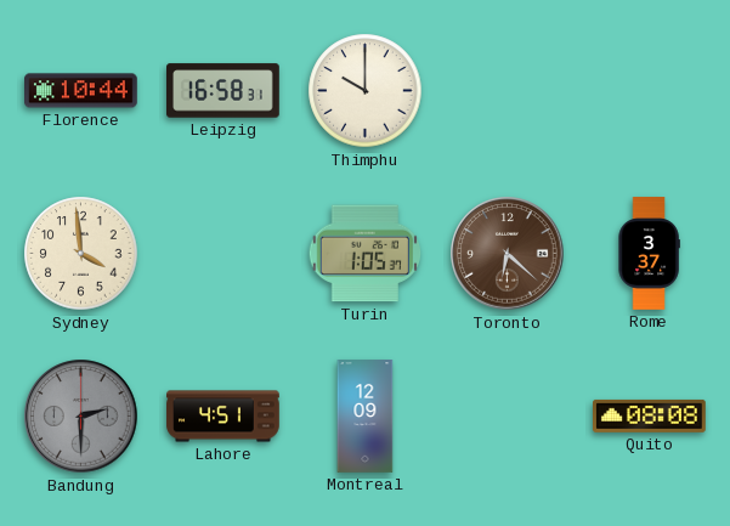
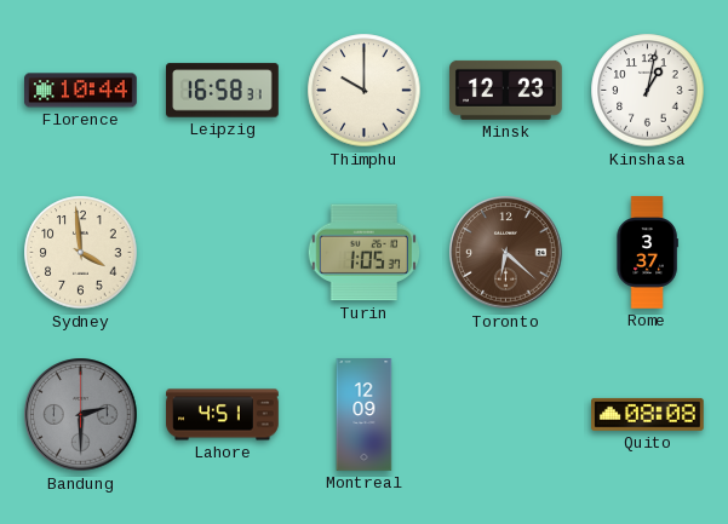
Minsk: none -> 12:23
Kinshasa: none -> 1:02
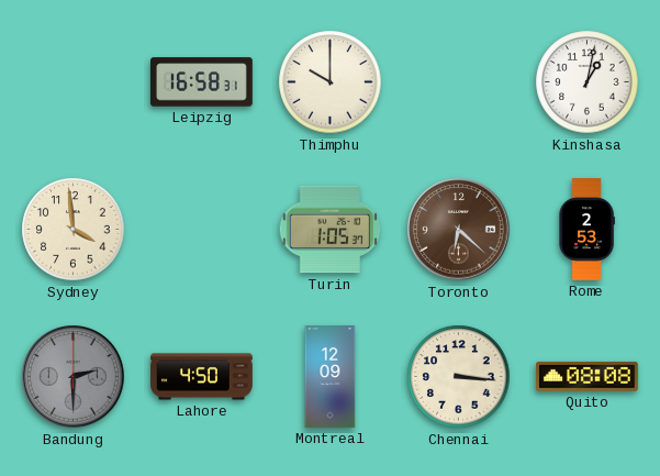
Florence: 10:44 -> none
Minsk: 12:23 -> none
Rome: 3:37 -> 2:53
Lahore: 4:51 -> 4:50
Chennai: none -> 3:16
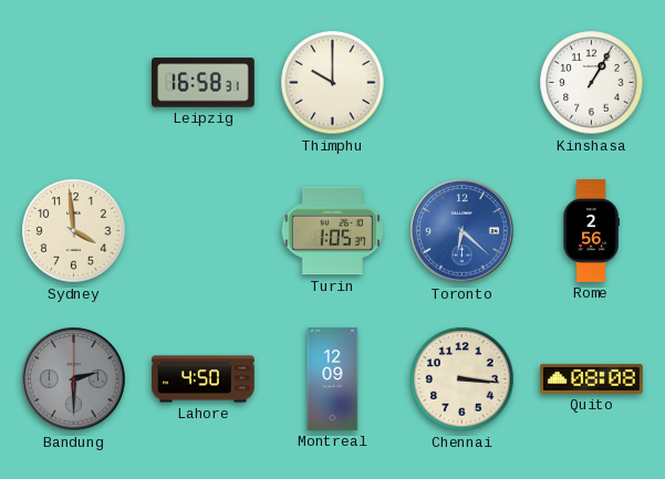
Kinshasa: 1:02 -> 1:05
Toronto dial: brown -> blue
Rome: 2:53 -> 2:56
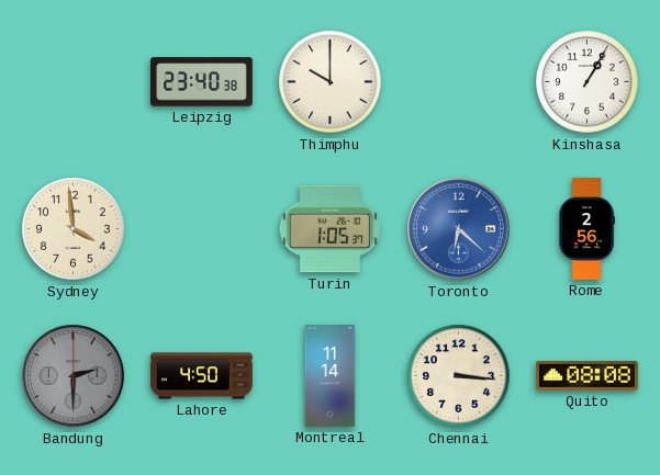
Leipzig: 16:58 -> 23:40
Montreal: 12:09 -> 11:14
